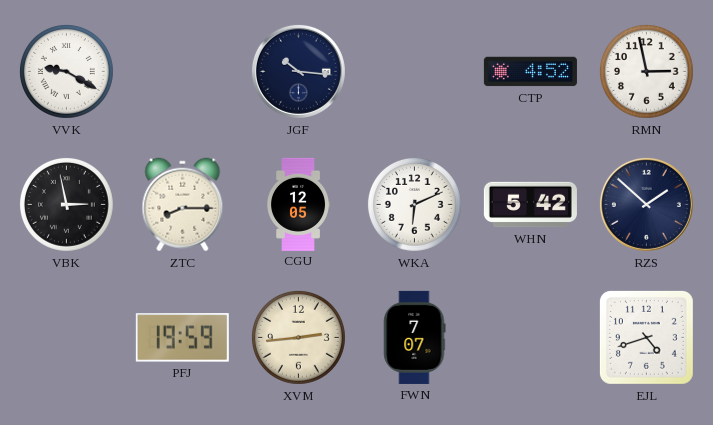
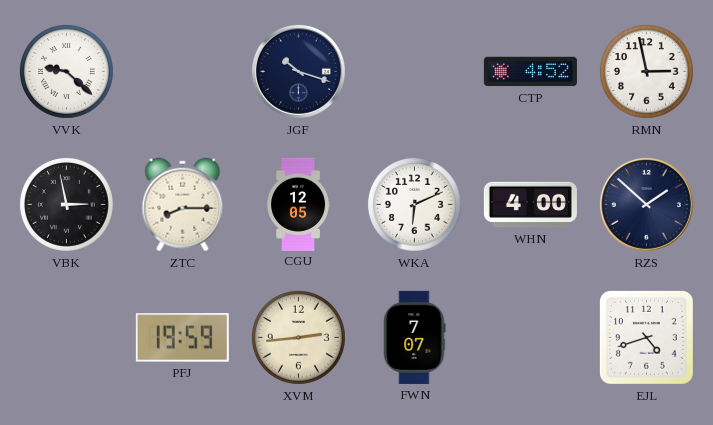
VVK: 9:20 -> 9:22
JGF: 10:16 -> 10:18
WHN: 5:42 -> 4:00
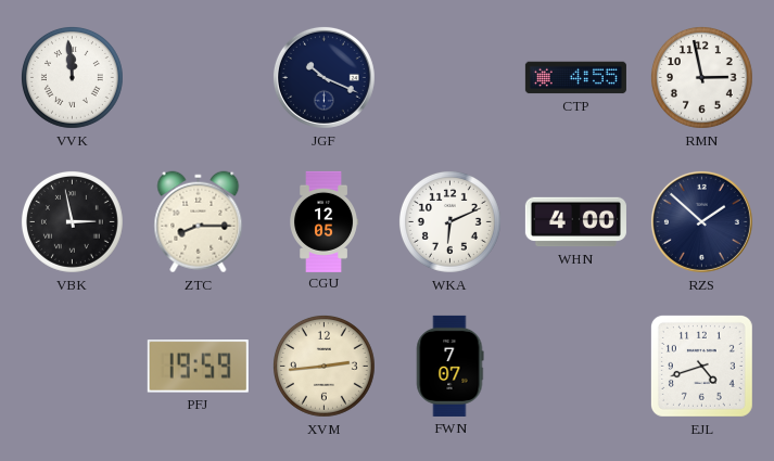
VVK: 9:22 -> 11:59
JGF: 10:18 -> 10:19
CTP: 4:52 -> 4:55
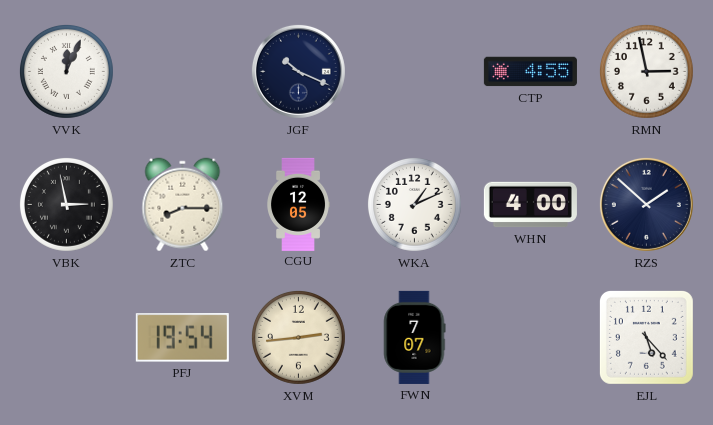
VVK: 11:59 -> 12:04
WKA: 6:11 -> 1:11
PFJ: 19:59 -> 19:54
EJL: 4:42 -> 5:23
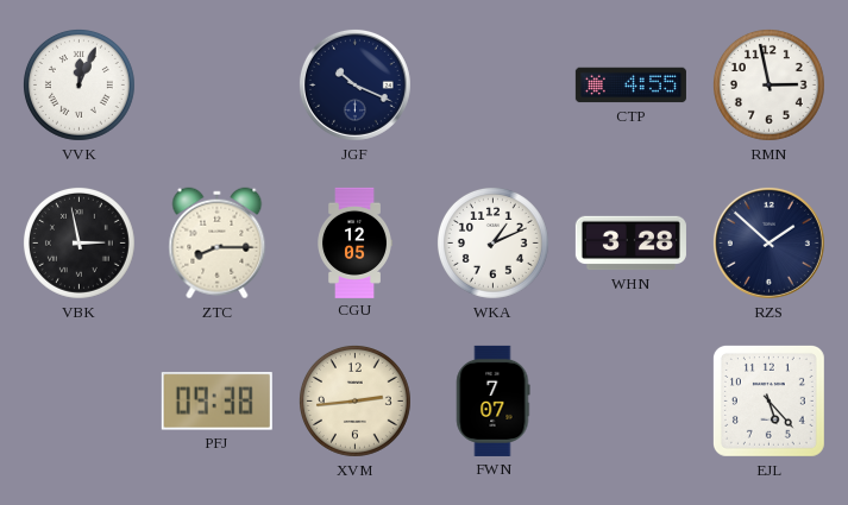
WHN: 4:00 -> 3:28
PFJ: 19:54 -> 09:38
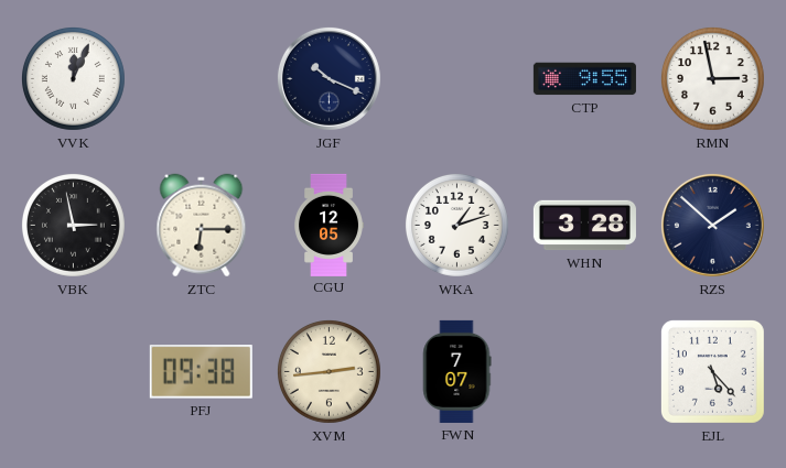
CTP: 4:55 -> 9:55
ZTC: 8:15 -> 6:15
WKA: 1:11 -> 1:12
